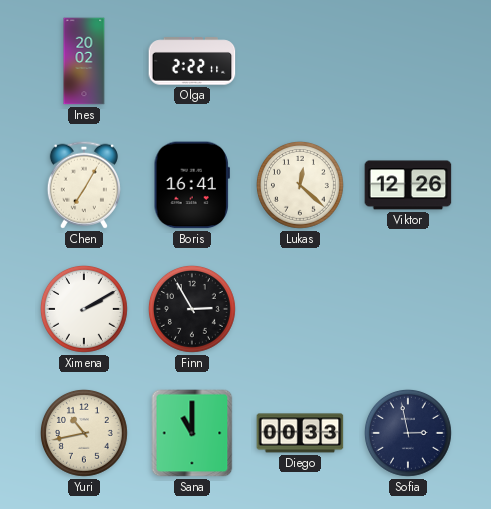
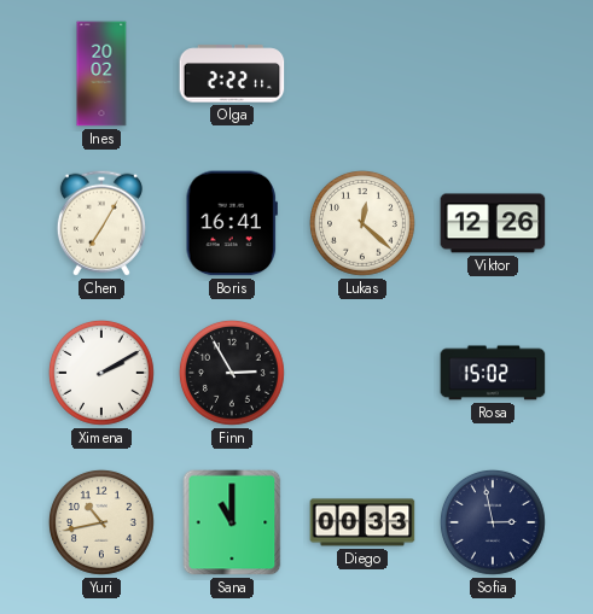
Rosa: none -> 15:02
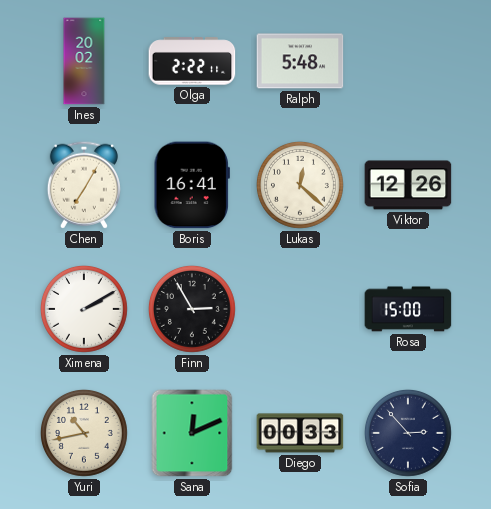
Ralph: none -> 5:48
Rosa: 15:02 -> 15:00
Sana: 11:00 -> 12:11
Sofia: 2:58 -> 2:53
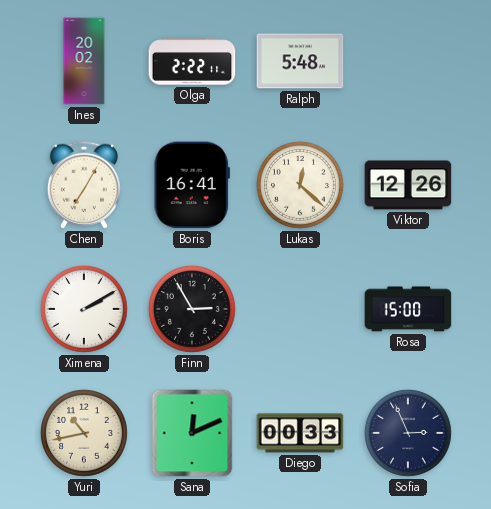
Sofia: 2:53 -> 2:56
